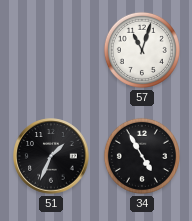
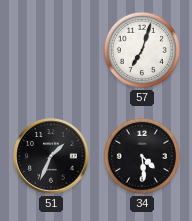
57: 11:03 -> 7:03
34: 4:55 -> 4:29
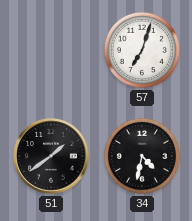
51: 1:34 -> 1:39
34: 4:29 -> 4:32
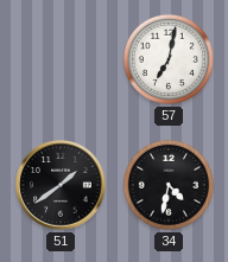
57: 7:03 -> 7:02
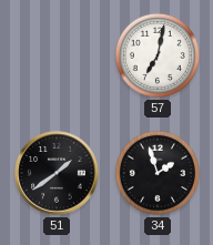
34: 4:32 -> 1:57
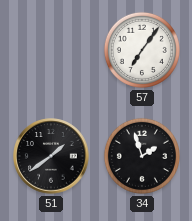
57: 7:02 -> 7:06
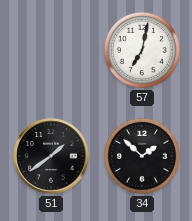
57: 7:06 -> 7:02
34: 1:57 -> 1:52
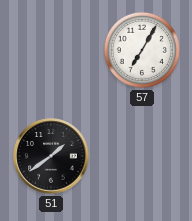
57: 7:02 -> 7:05
34: 1:52 -> none
